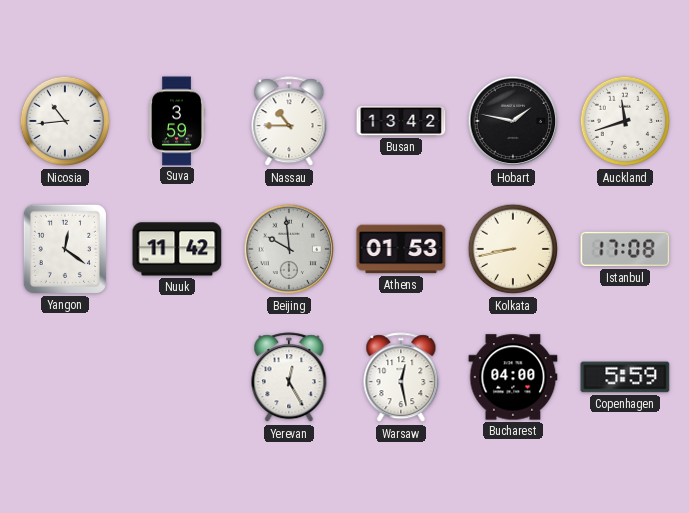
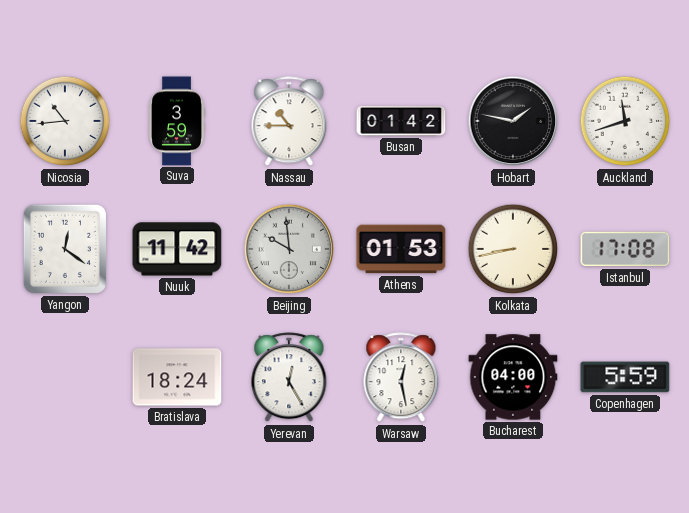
Busan: 13:42 -> 01:42
Bratislava: none -> 18:24
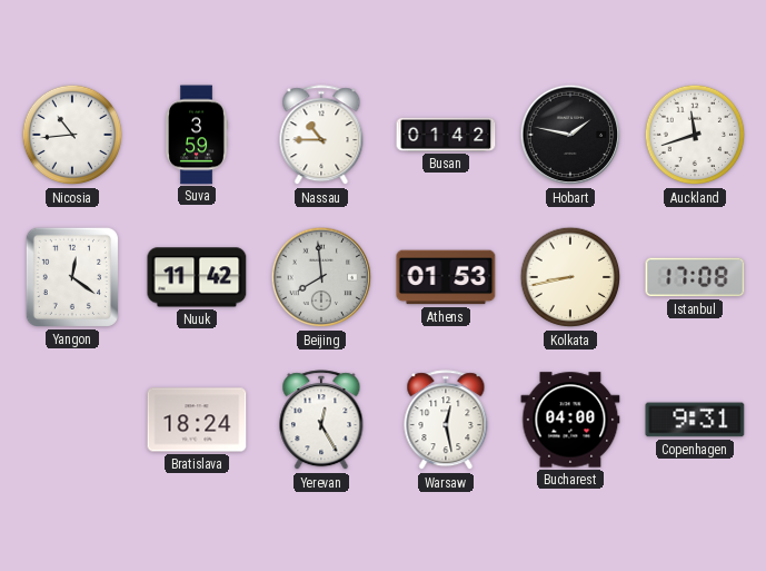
Beijing: 9:59 -> 7:59
Copenhagen: 5:59 -> 9:31
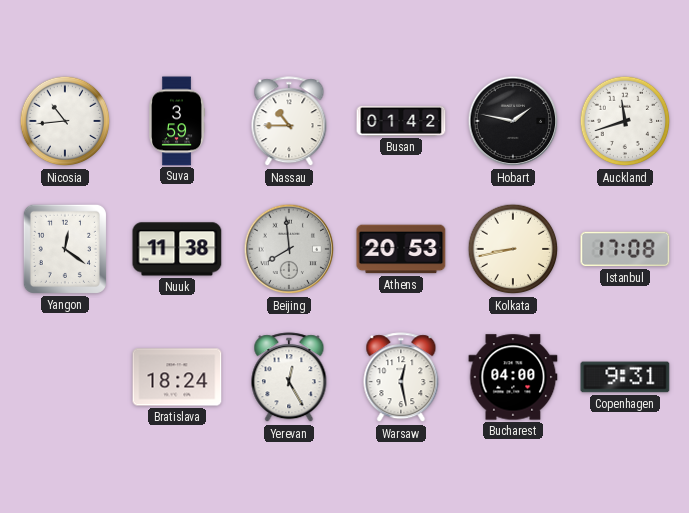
Nuuk: 11:42 -> 11:38
Athens: 01:53 -> 20:53
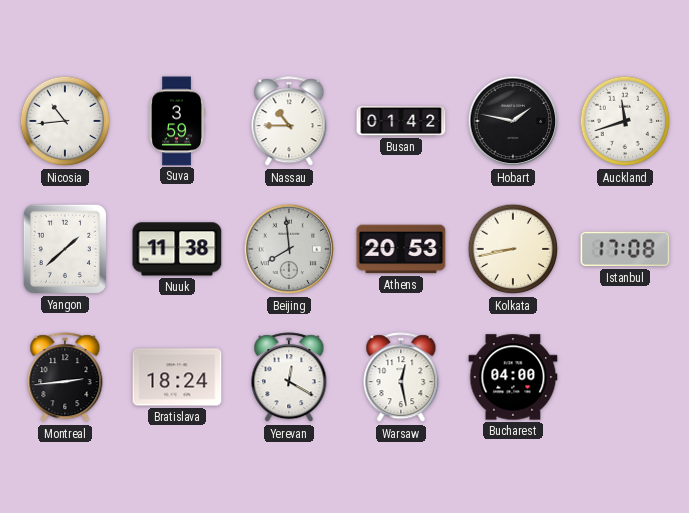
Yangon: 12:21 -> 1:38
Montreal: none -> 2:44
Yerevan: 12:25 -> 12:20
Copenhagen: 9:31 -> none
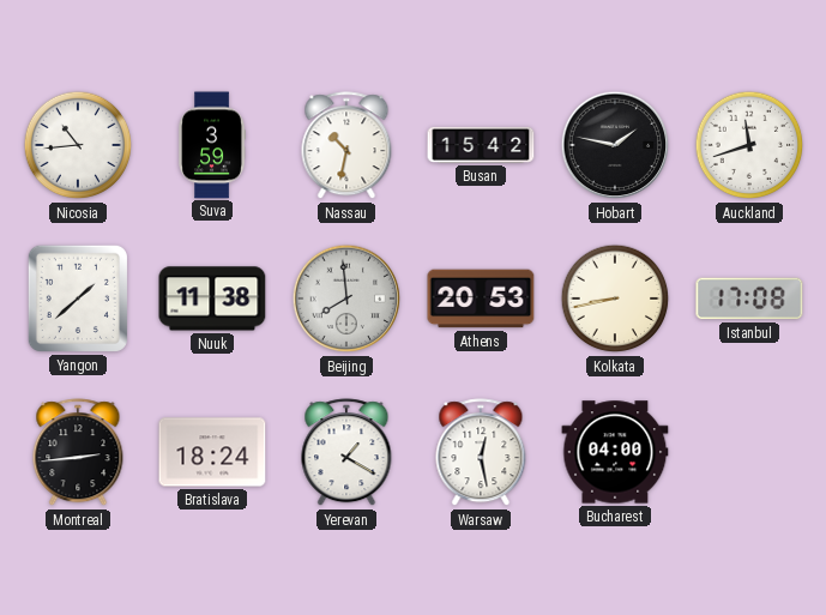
Nassau: 10:45 -> 10:32
Busan: 01:42 -> 15:42
Yerevan: 12:20 -> 1:20
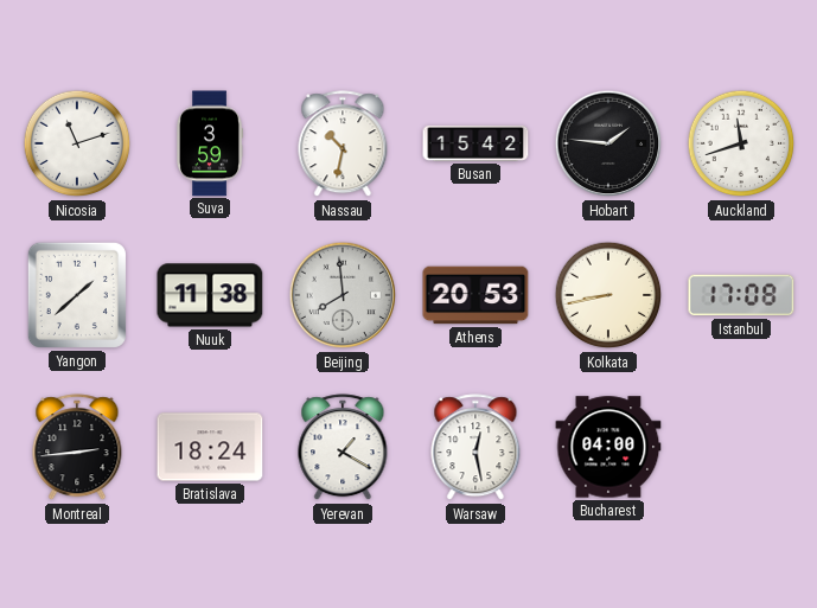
Nicosia: 10:44 -> 11:12
Hobart: 1:47 -> 1:46
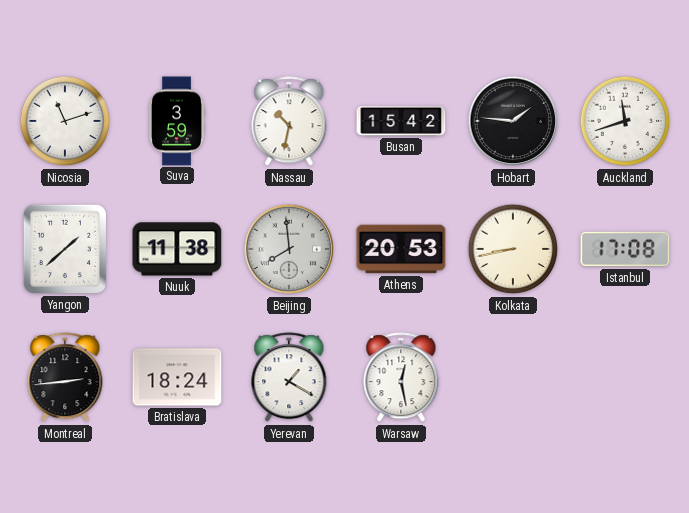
Bucharest: 04:00 -> none
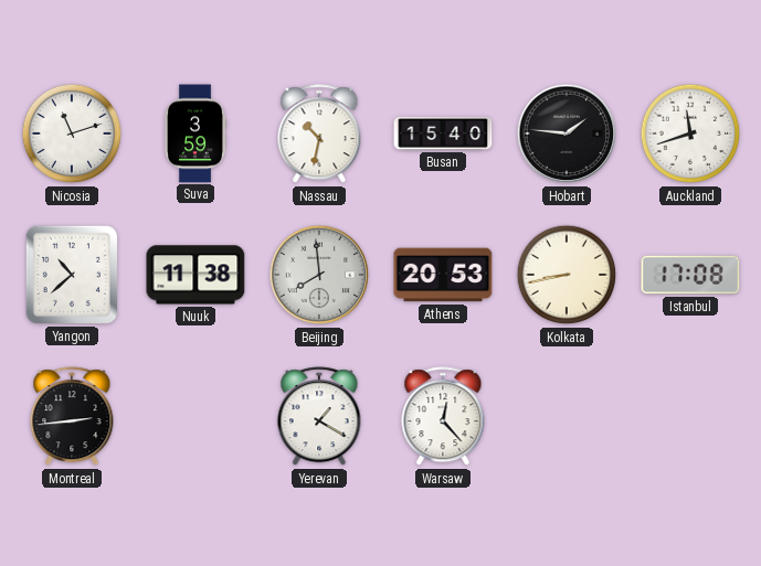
Busan: 15:42 -> 15:40
Yangon: 1:38 -> 10:38
Bratislava: 18:24 -> none
Warsaw: 12:28 -> 12:23
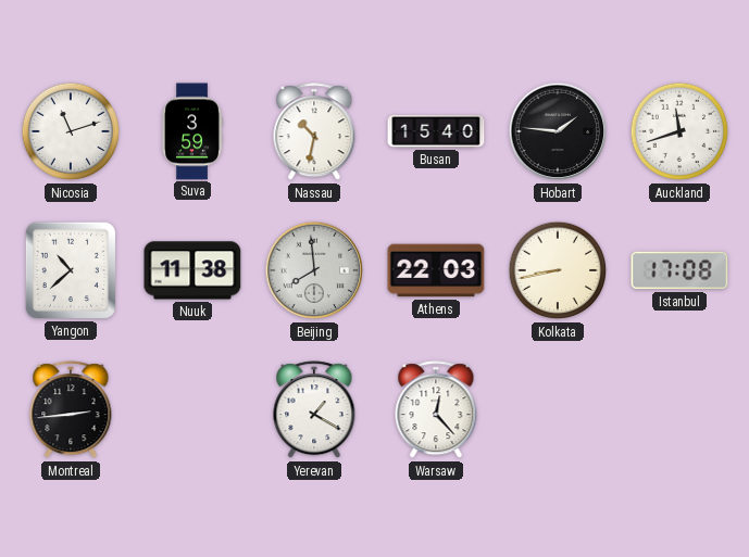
Athens: 20:53 -> 22:03
